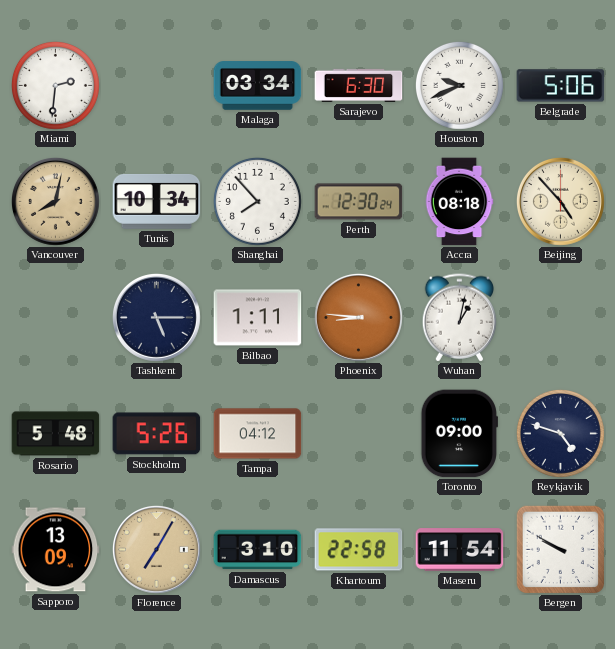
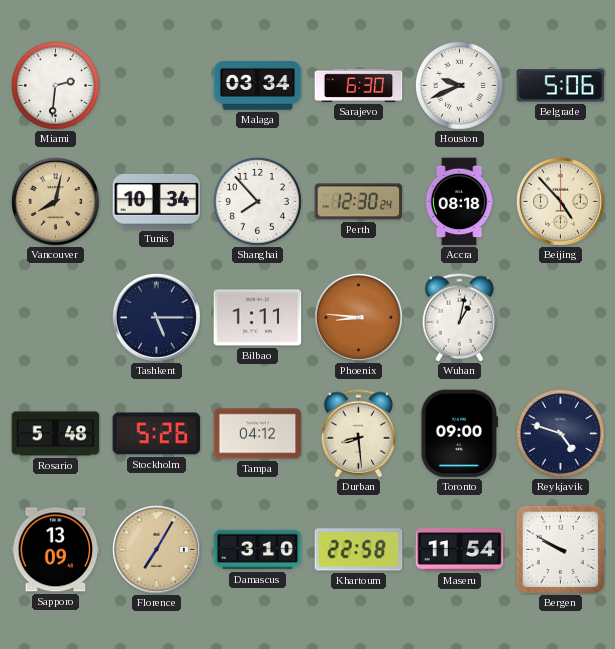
Durban: none -> 8:29
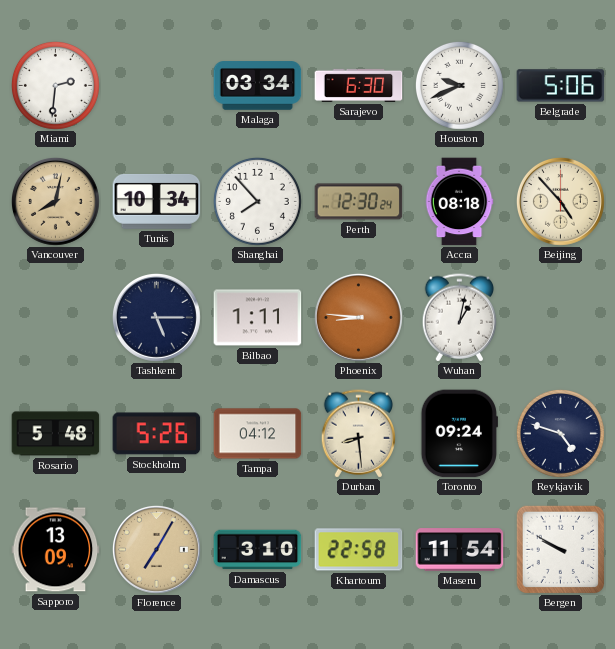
Toronto: 09:00 -> 09:24
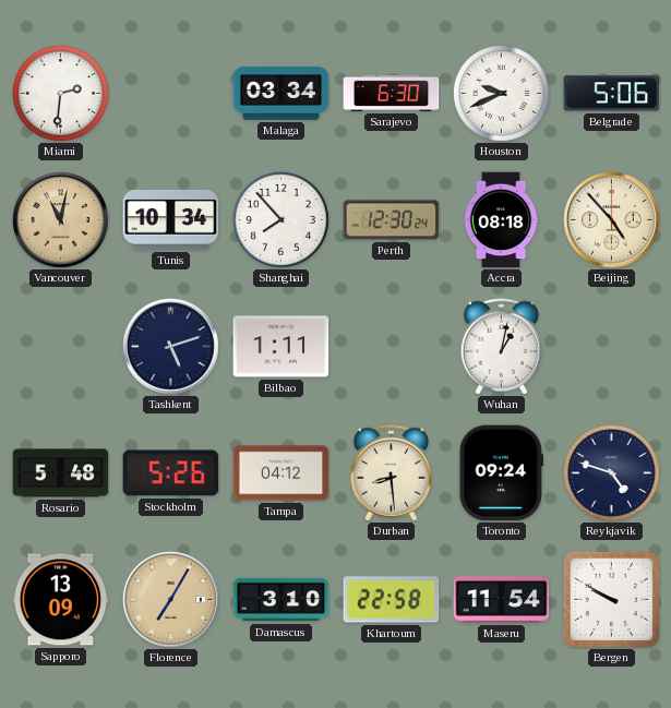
Vancouver: 8:02 -> 11:02
Tashkent: 5:15 -> 5:12
Phoenix: 8:46 -> none
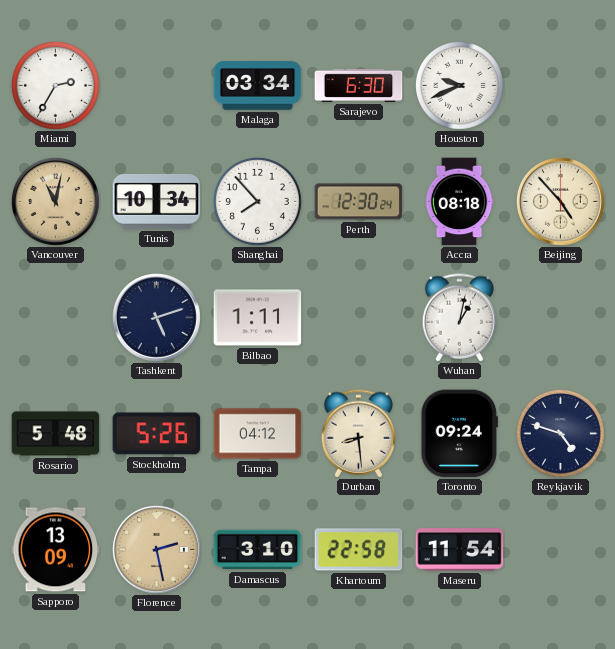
Miami: 2:31 -> 2:35
Belgrade: 5:06 -> none
Florence: 7:05 -> 2:28
Bergen: 9:50 -> none
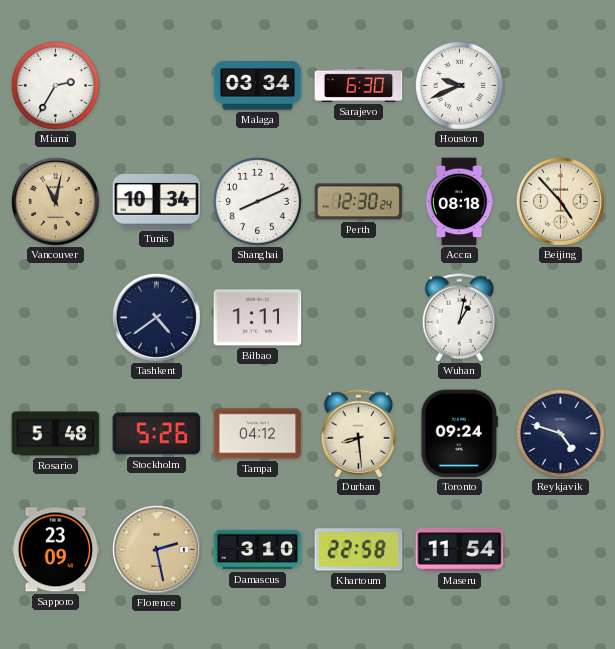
Shanghai: 7:53 -> 8:11
Tashkent: 5:12 -> 4:39
Sapporo: 13:09 -> 23:09
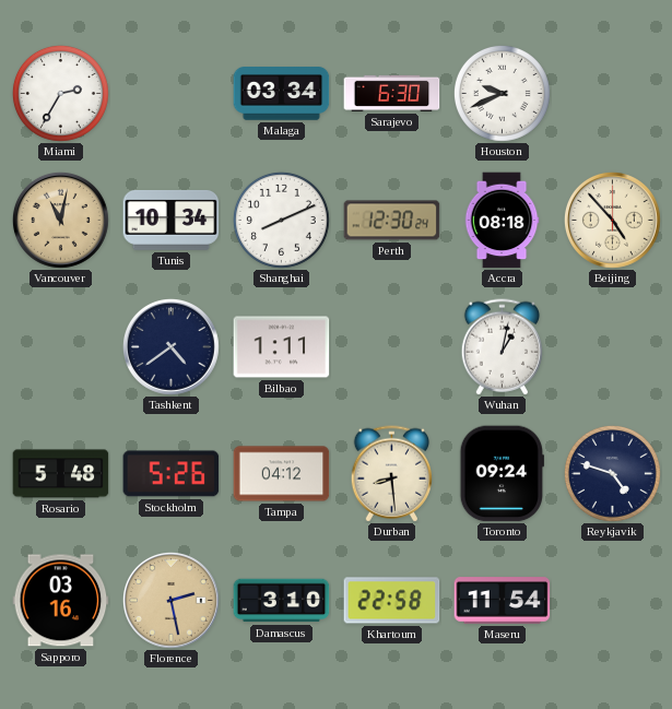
Sapporo: 23:09 -> 03:16
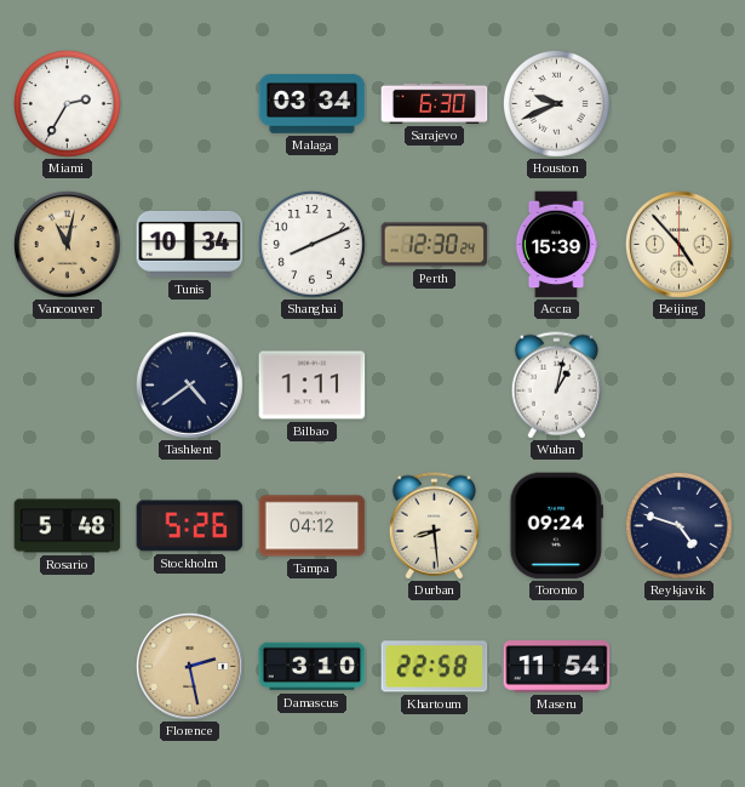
Accra: 08:18 -> 15:39
Sapporo: 03:16 -> none
